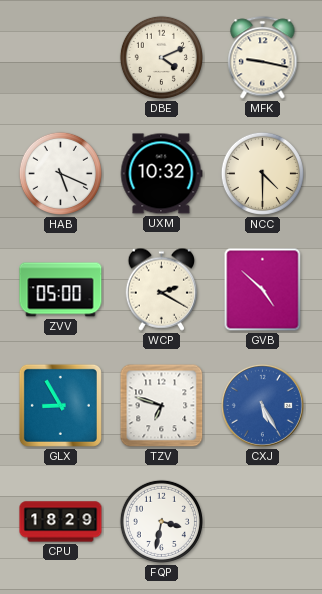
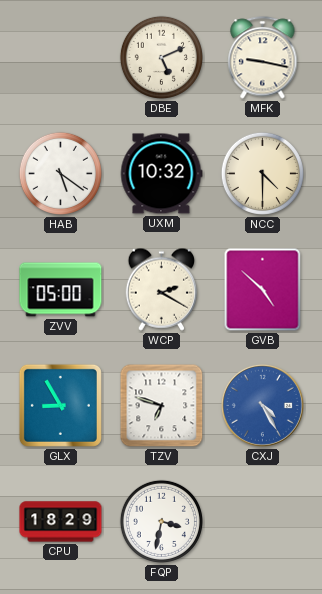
DBE: 4:11 -> 5:11
HAB: 5:19 -> 5:21
CXJ: 5:25 -> 4:25
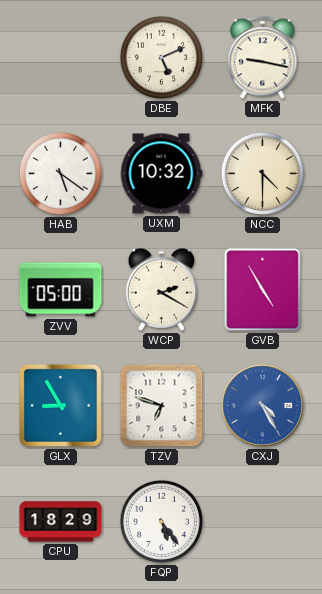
GVB: 4:52 -> 4:55
FQP: 3:32 -> 5:24
